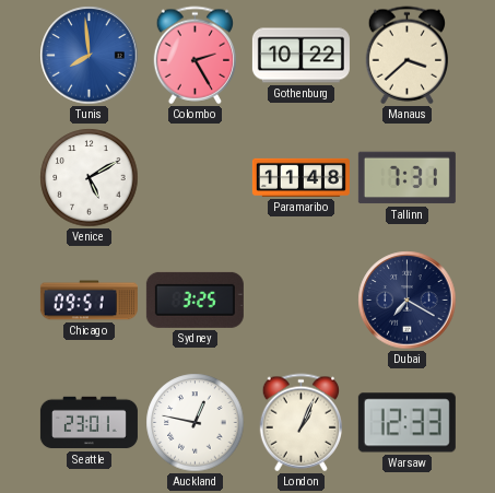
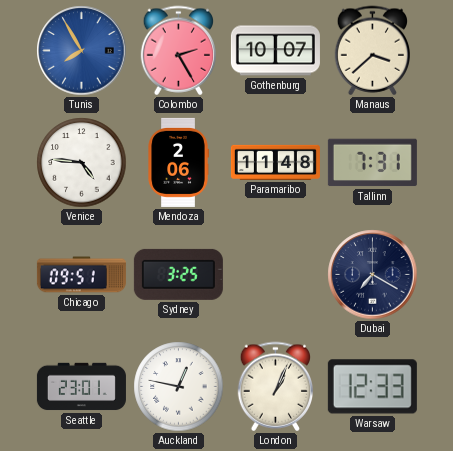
Tunis: 7:59 -> 7:55
Gothenburg: 10:22 -> 10:07
Venice: 5:10 -> 4:46
Mendoza: none -> 2:06
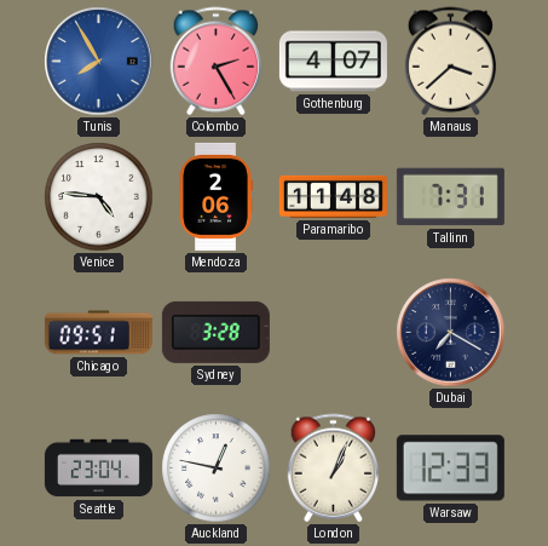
Gothenburg: 10:07 -> 4:07
Sydney: 3:25 -> 3:28
Seattle: 23:01 -> 23:04
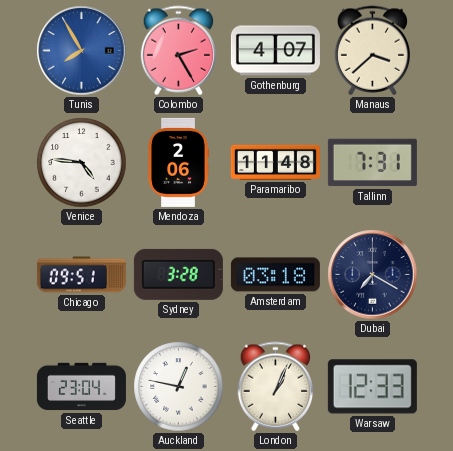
Amsterdam: none -> 03:18
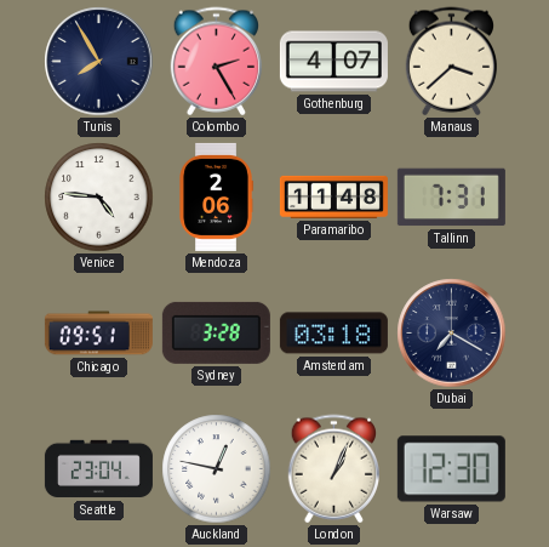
Tunis dial: blue -> navy
Warsaw: 12:33 -> 12:30
